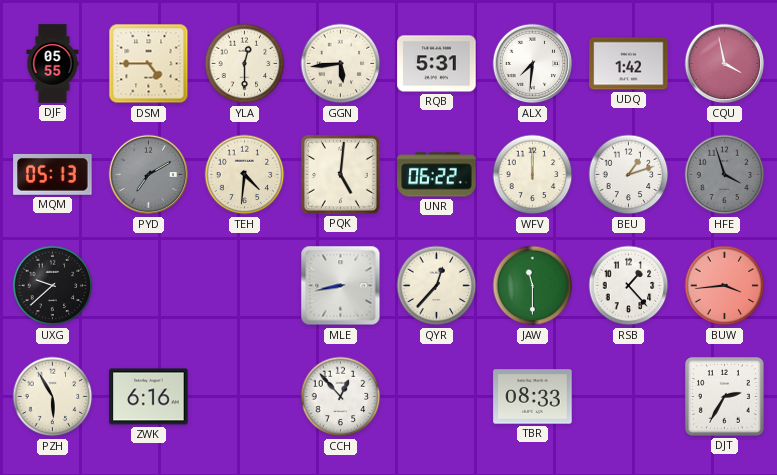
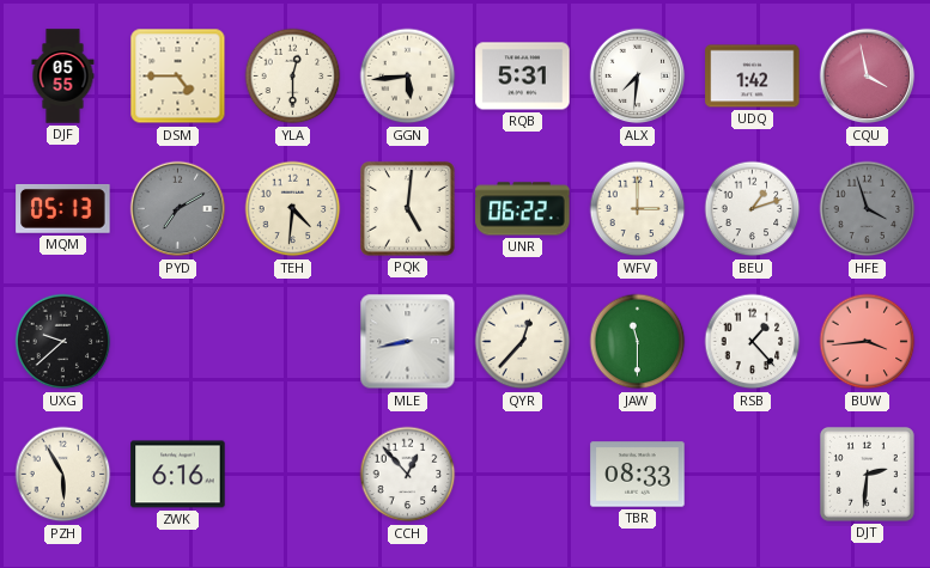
WFV: 12:00 -> 3:00
DJT: 2:35 -> 2:31
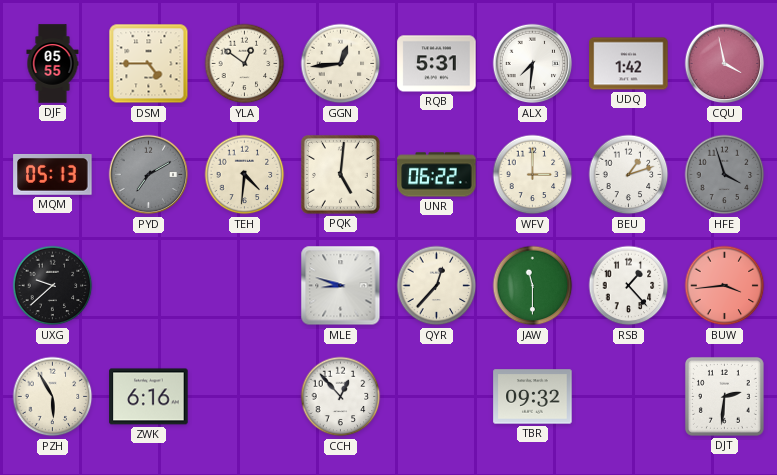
YLA: 12:30 -> 12:51
GGN: 5:44 -> 12:44
MLE: 8:43 -> 8:48
TBR: 08:33 -> 09:32
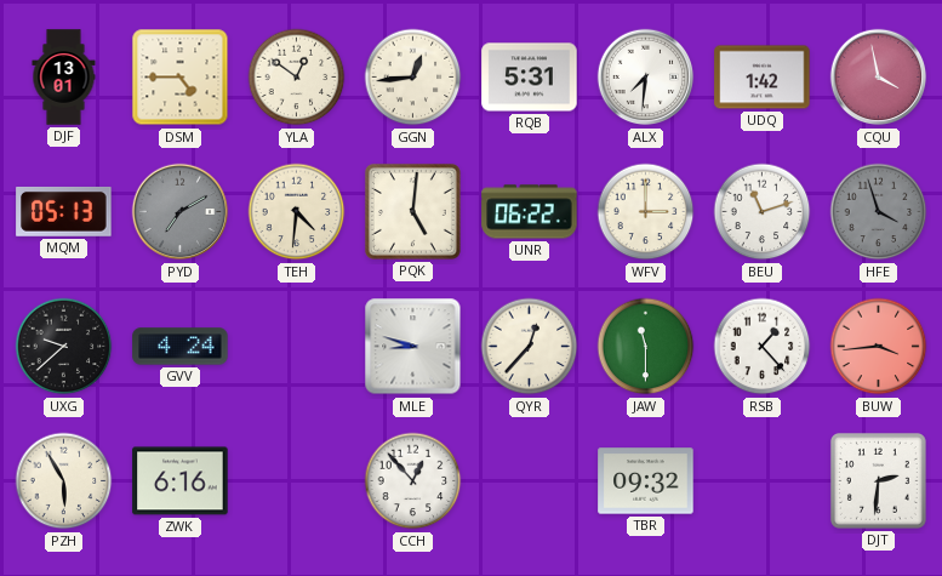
DJF: 05:55 -> 13:01
BEU: 1:12 -> 11:12
GVV: none -> 4:24
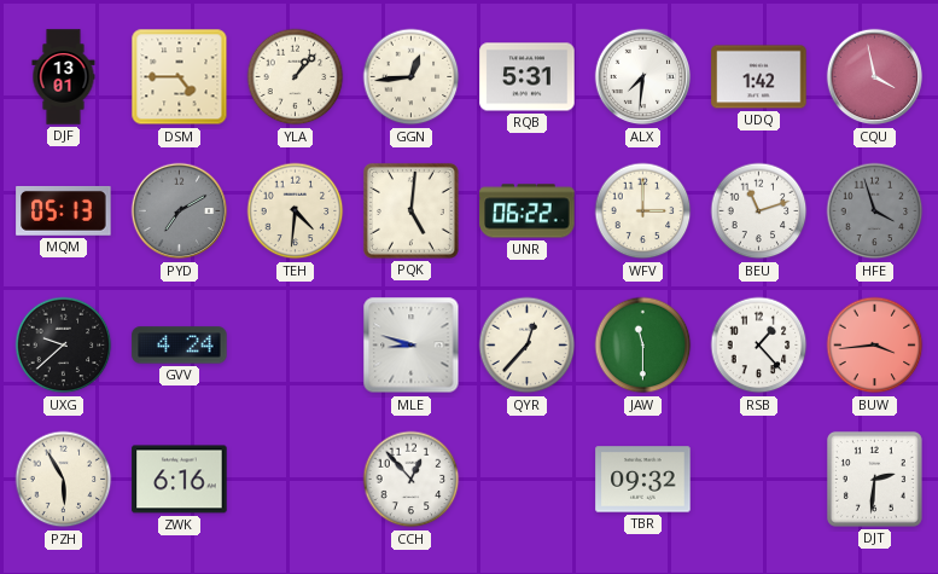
YLA: 12:51 -> 1:07
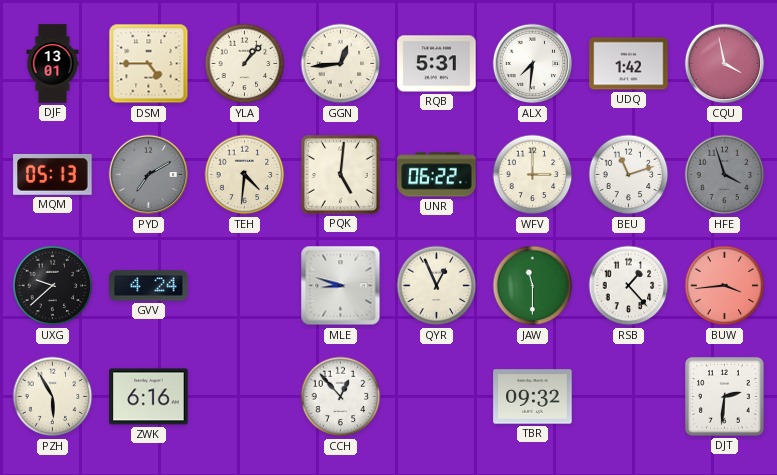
QYR: 12:37 -> 12:56
